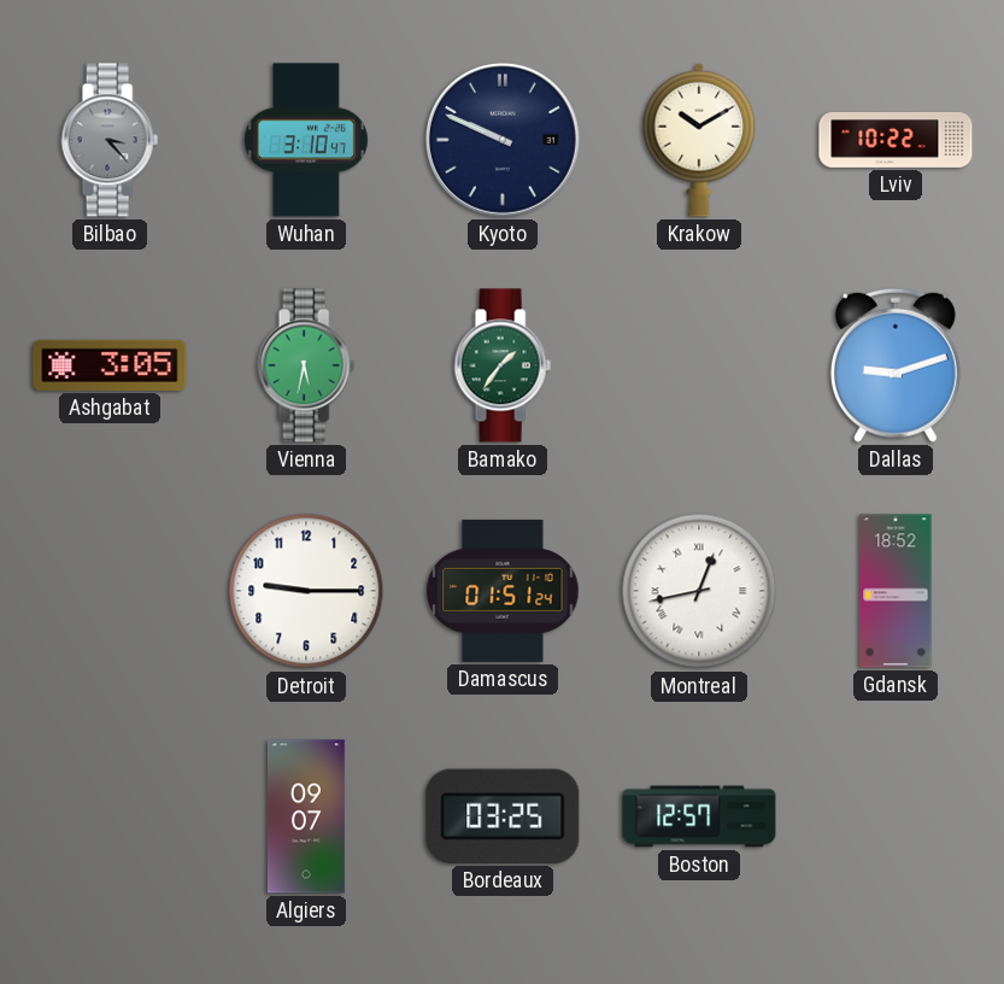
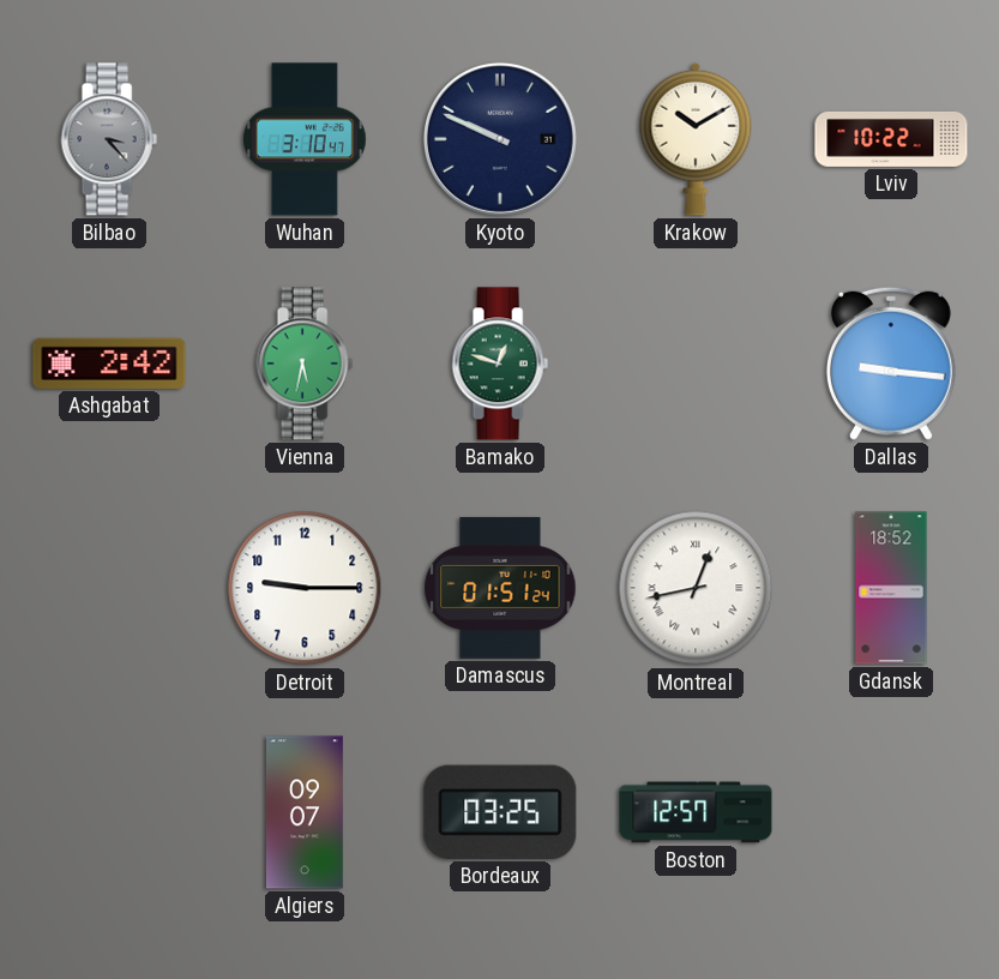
Ashgabat: 3:05 -> 2:42
Bamako: 1:36 -> 12:48
Dallas: 9:12 -> 9:16
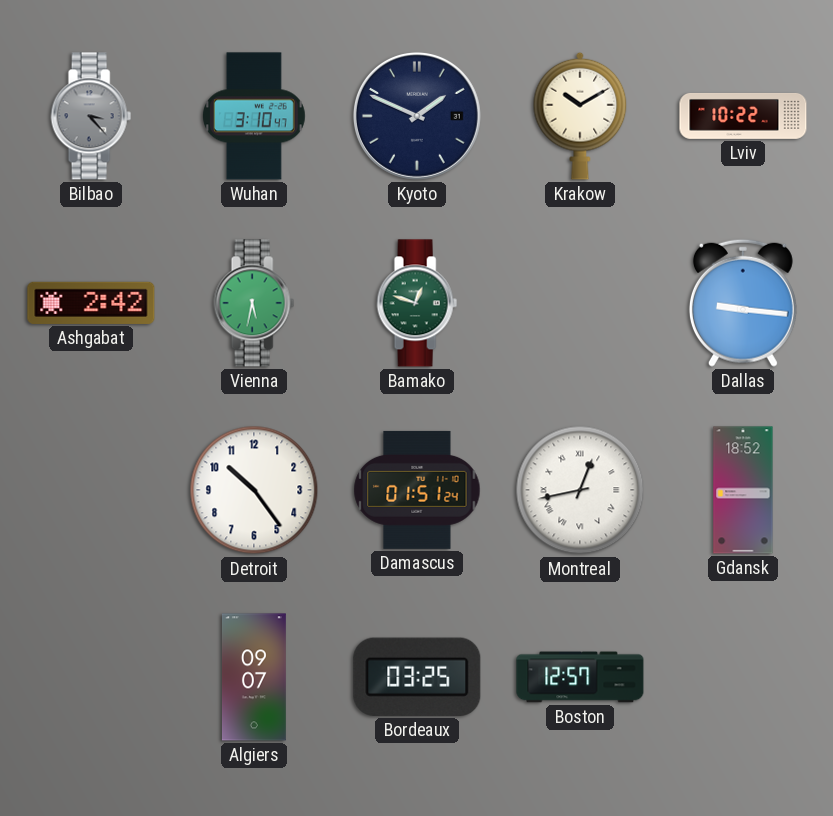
Kyoto: 9:49 -> 1:49
Detroit: 9:15 -> 10:24
